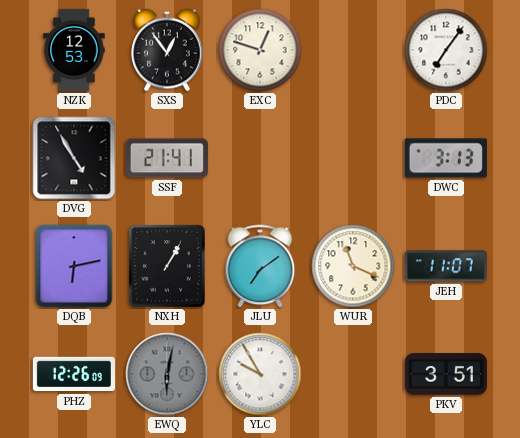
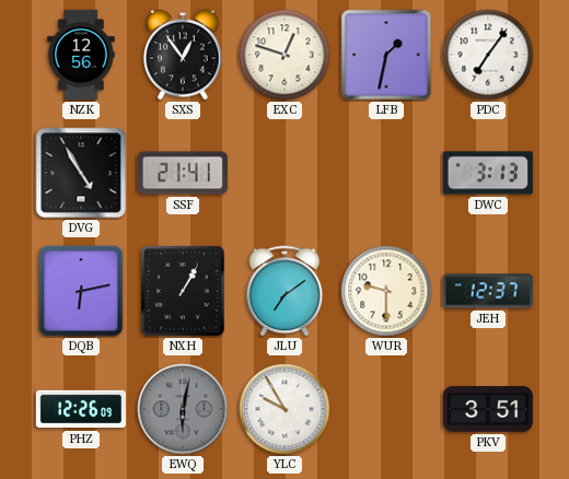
NZK: 12:53 -> 12:56
LFB: none -> 1:32
WUR: 11:19 -> 9:30
JEH: 11:07 -> 12:37
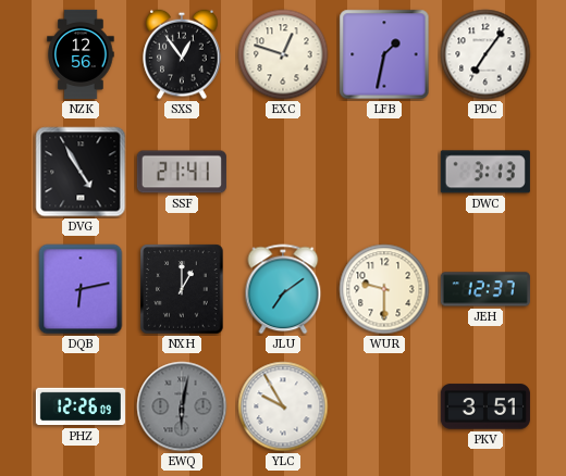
NXH: 1:05 -> 1:00
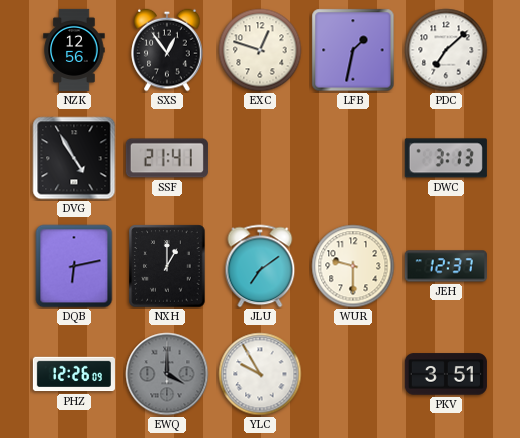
PDC: 7:06 -> 7:08
EWQ: 6:02 -> 4:00
